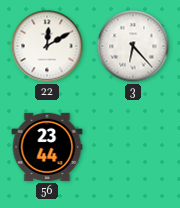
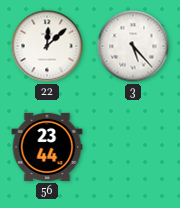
22: 12:10 -> 12:08
3: 6:23 -> 5:23
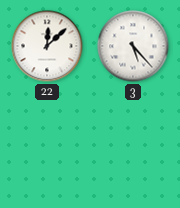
56: 23:44 -> none
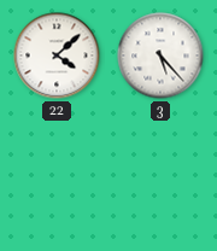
22: 12:08 -> 4:08
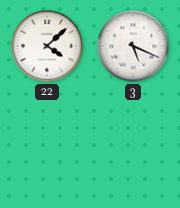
3: 5:23 -> 5:19
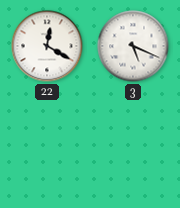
22: 4:08 -> 12:20
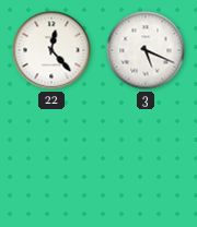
22: 12:20 -> 12:23
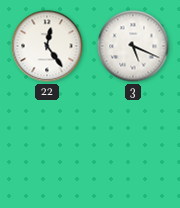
22: 12:23 -> 12:24
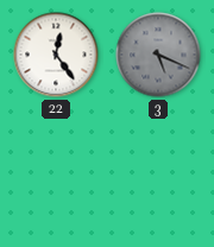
3 dial: white -> grey
